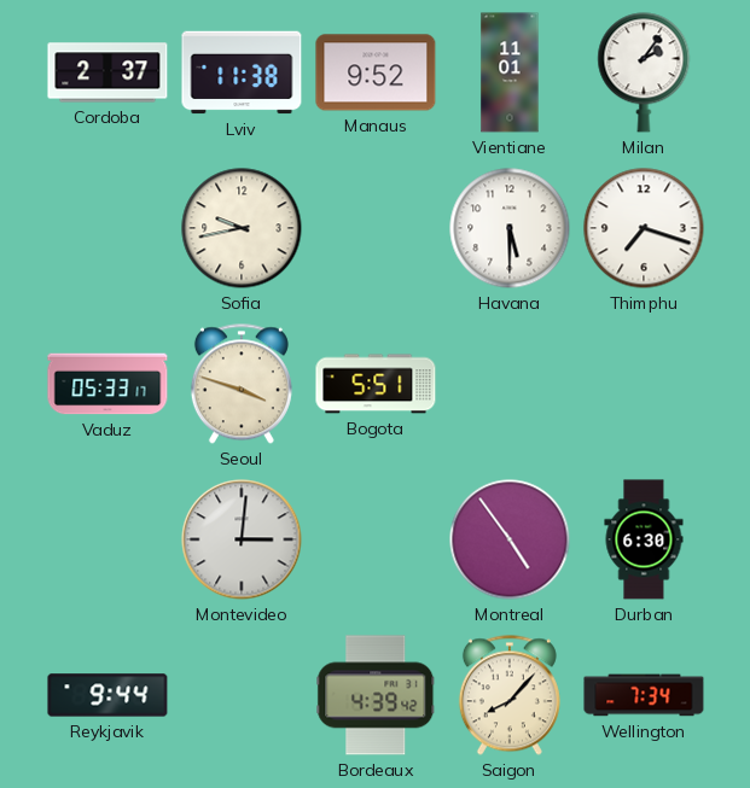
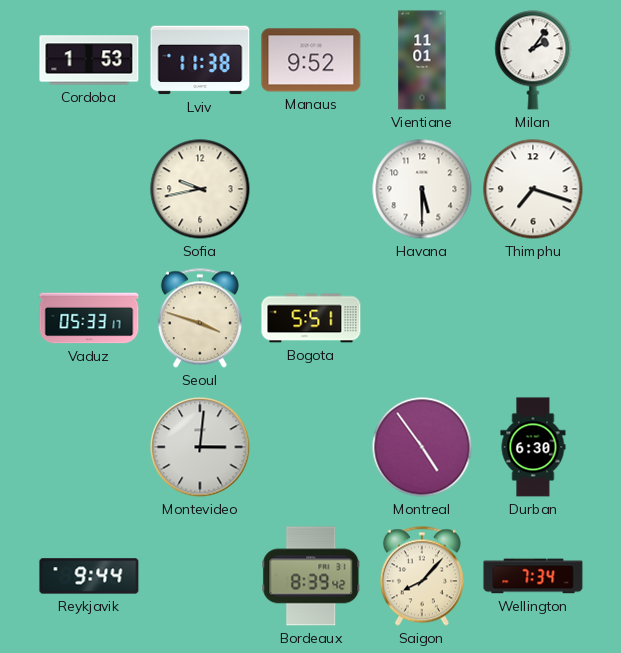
Cordoba: 2:37 -> 1:53
Bordeaux: 4:39 -> 8:39
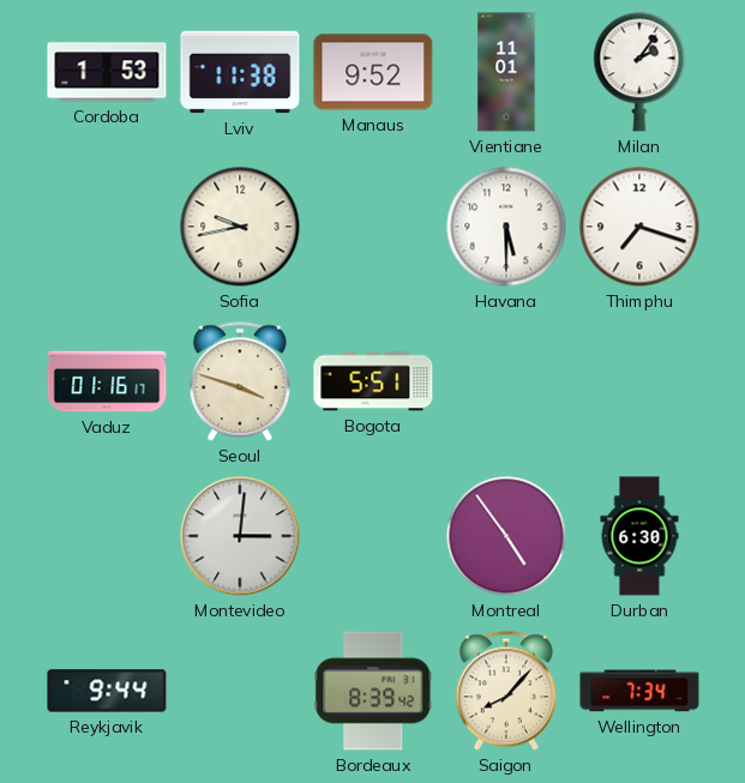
Vaduz: 05:33 -> 01:16
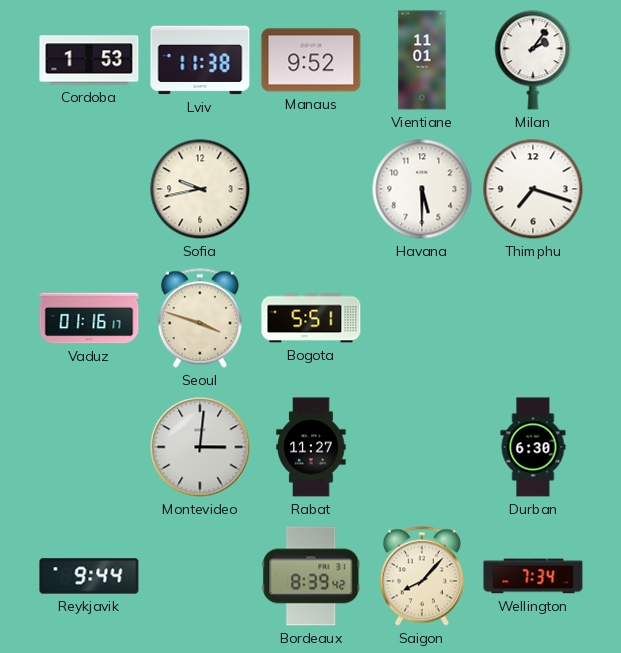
Rabat: none -> 11:27
Montreal: 4:54 -> none
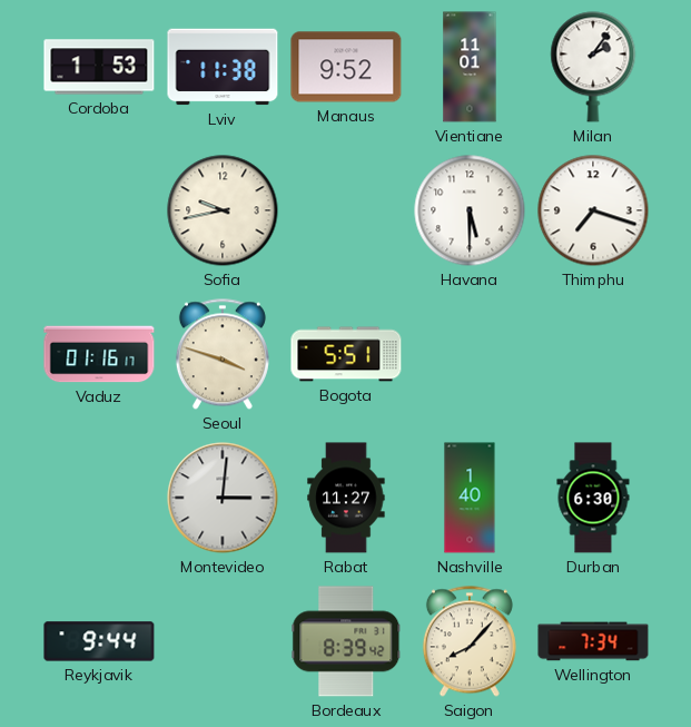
Nashville: none -> 1:40
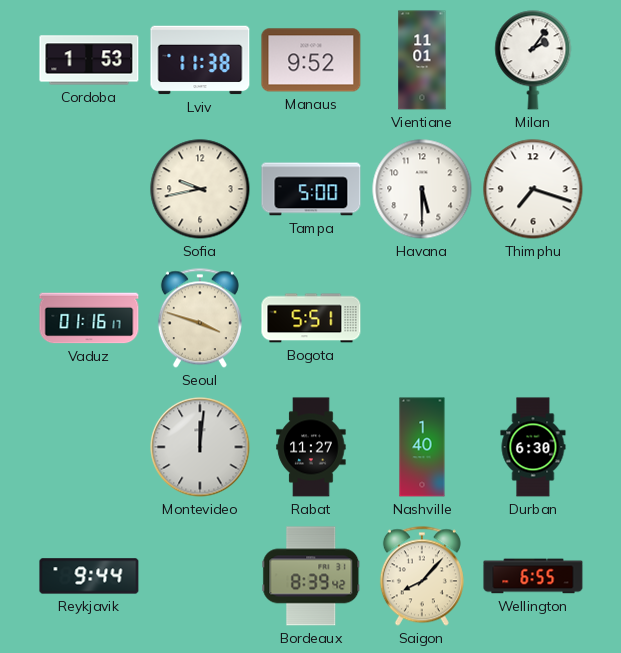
Tampa: none -> 5:00
Montevideo: 3:01 -> 12:01
Wellington: 7:34 -> 6:55
